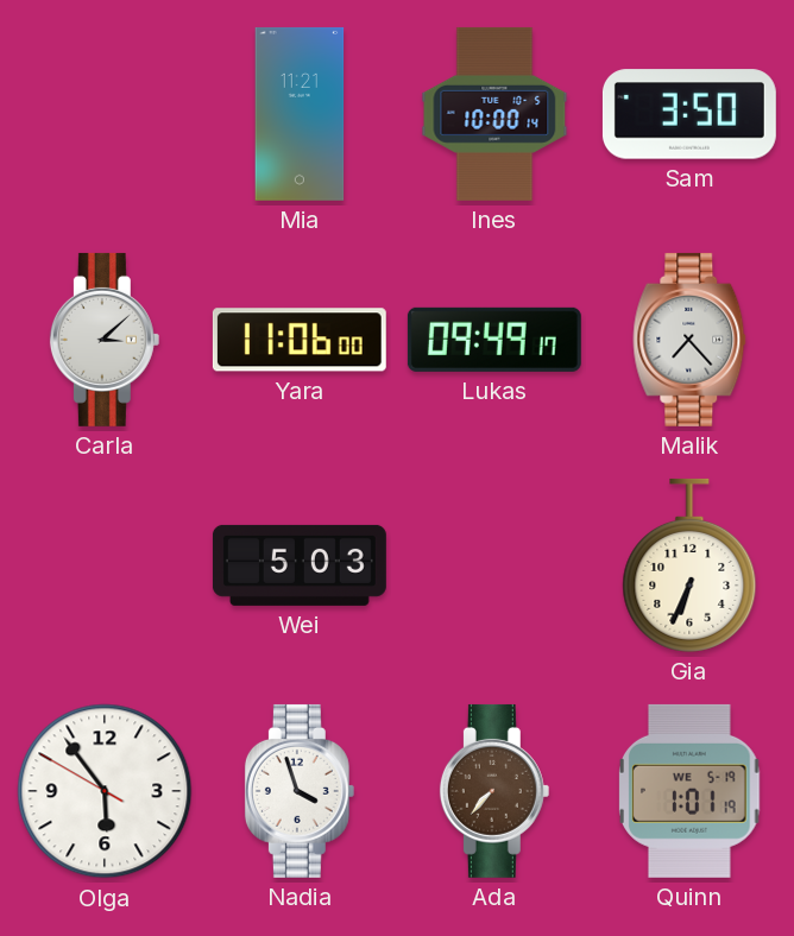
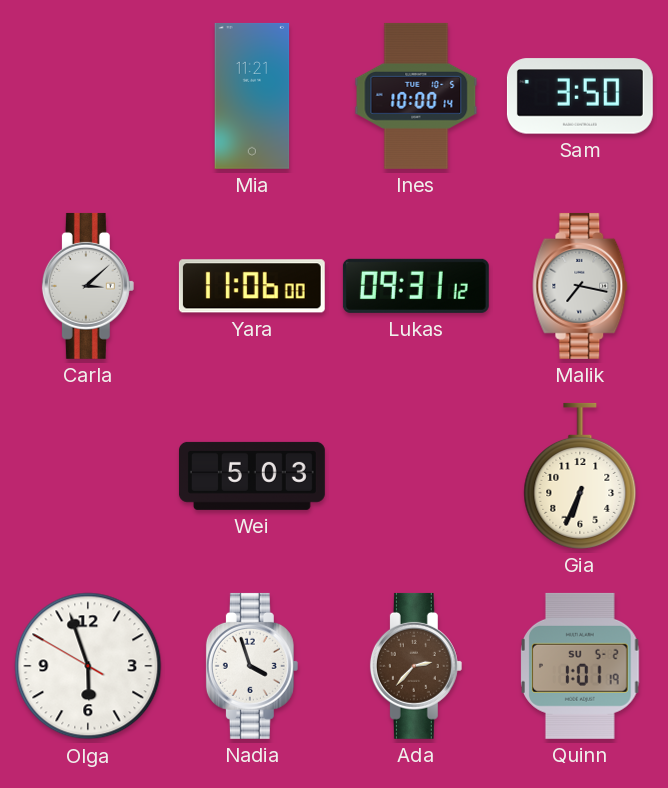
Lukas: 09:49 -> 09:31
Malik: 7:23 -> 7:17
Olga: 5:53 -> 5:56
Ada: 7:37 -> 2:37
Quinn date: WE 5-19 -> SU 5-2
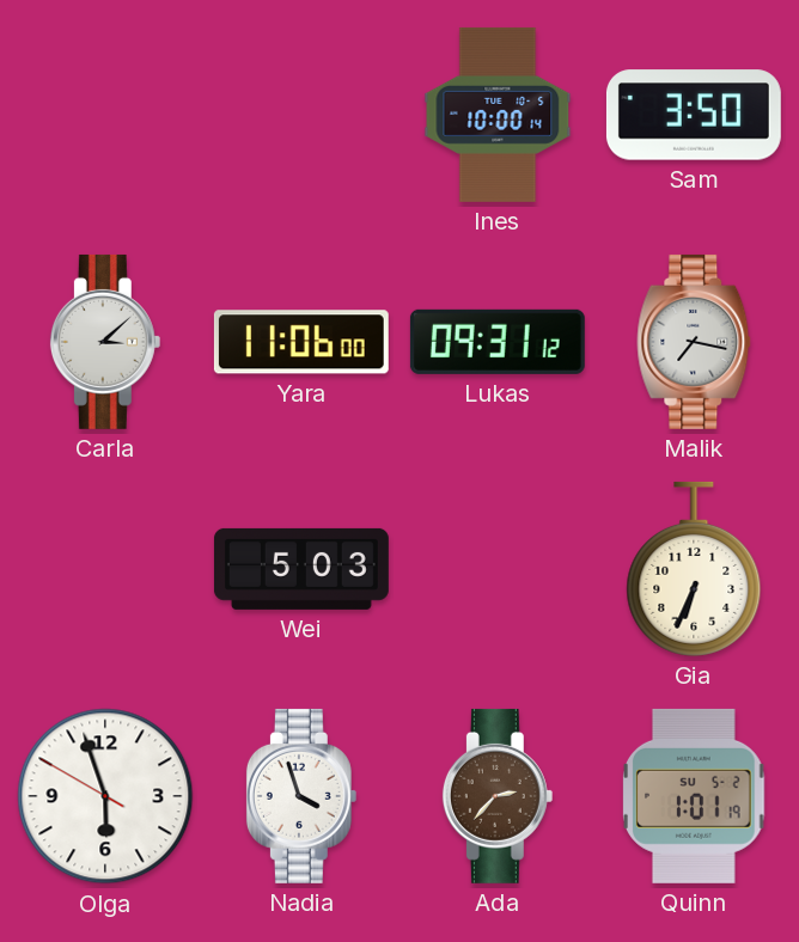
Mia: 11:21 -> none
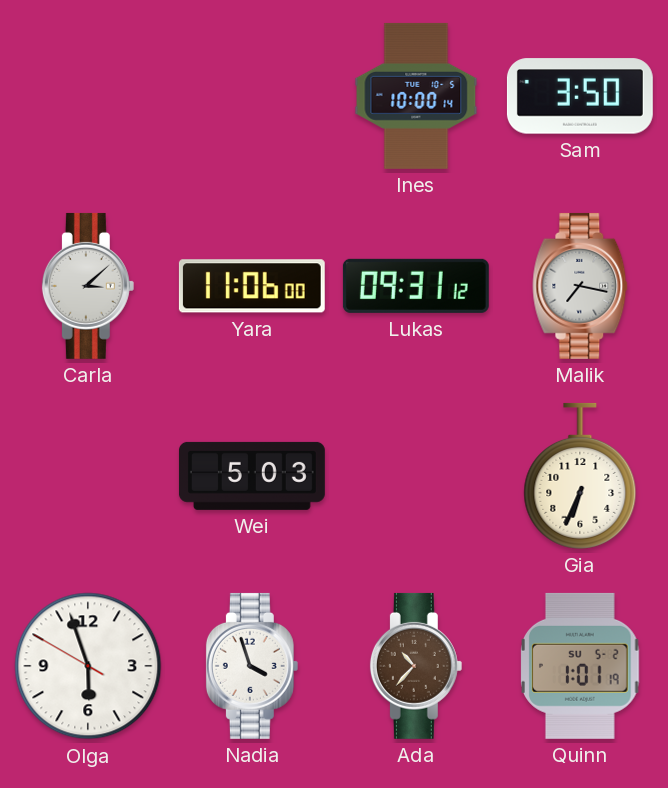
Ada: 2:37 -> 10:37
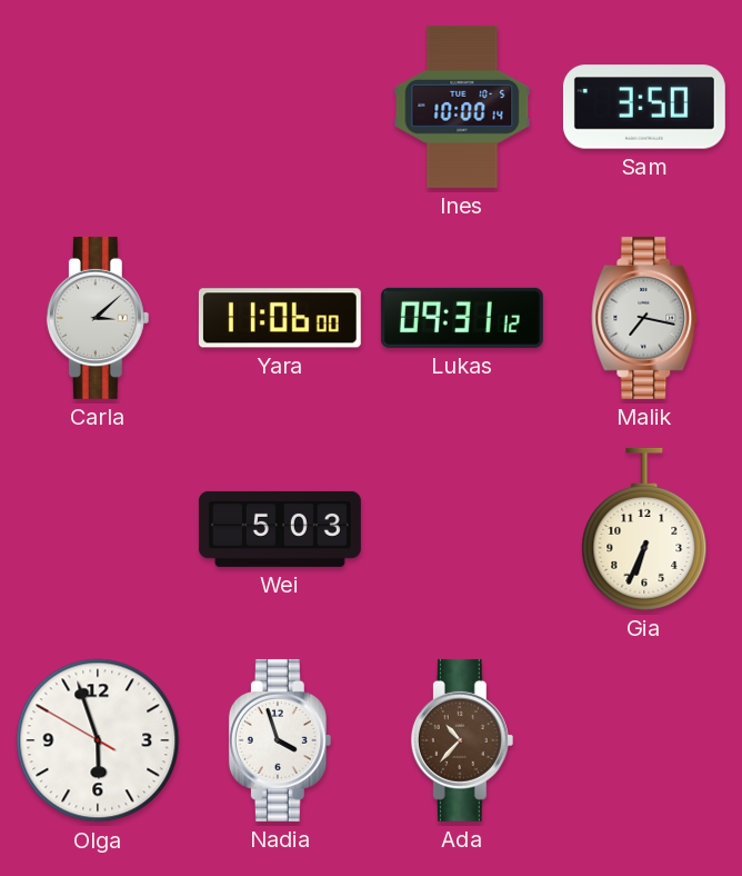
Quinn: 1:01 -> none
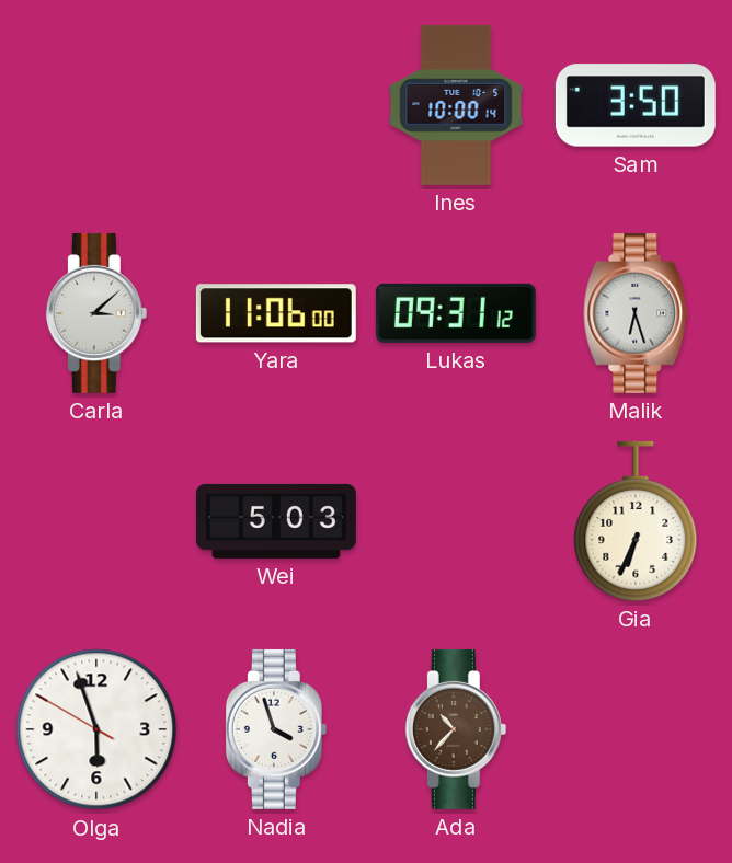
Malik: 7:17 -> 6:27
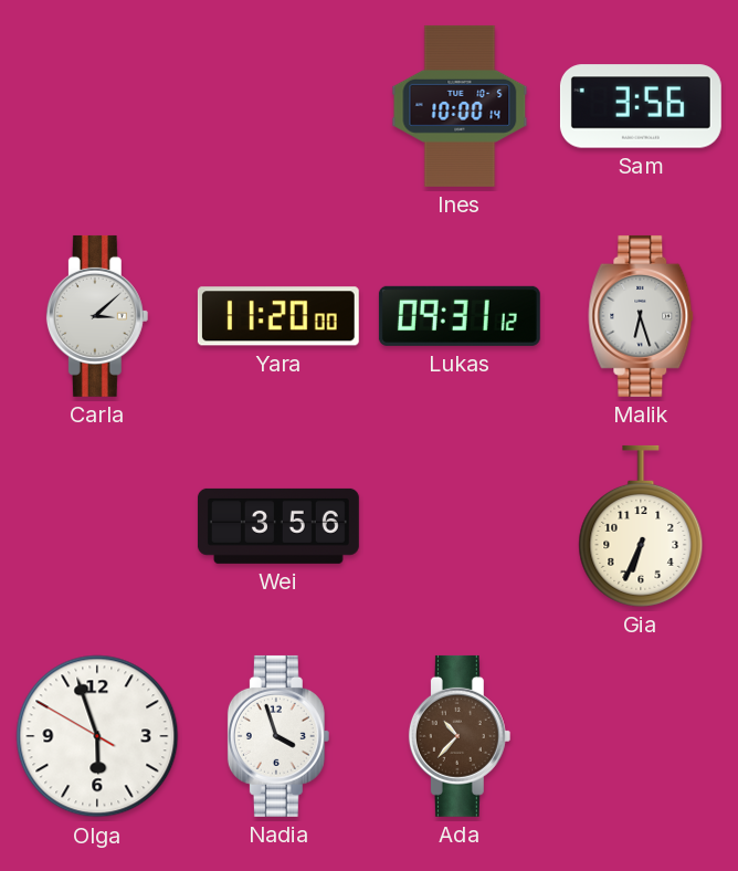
Sam: 3:50 -> 3:56
Yara: 11:06 -> 11:20
Wei: 5:03 -> 3:56
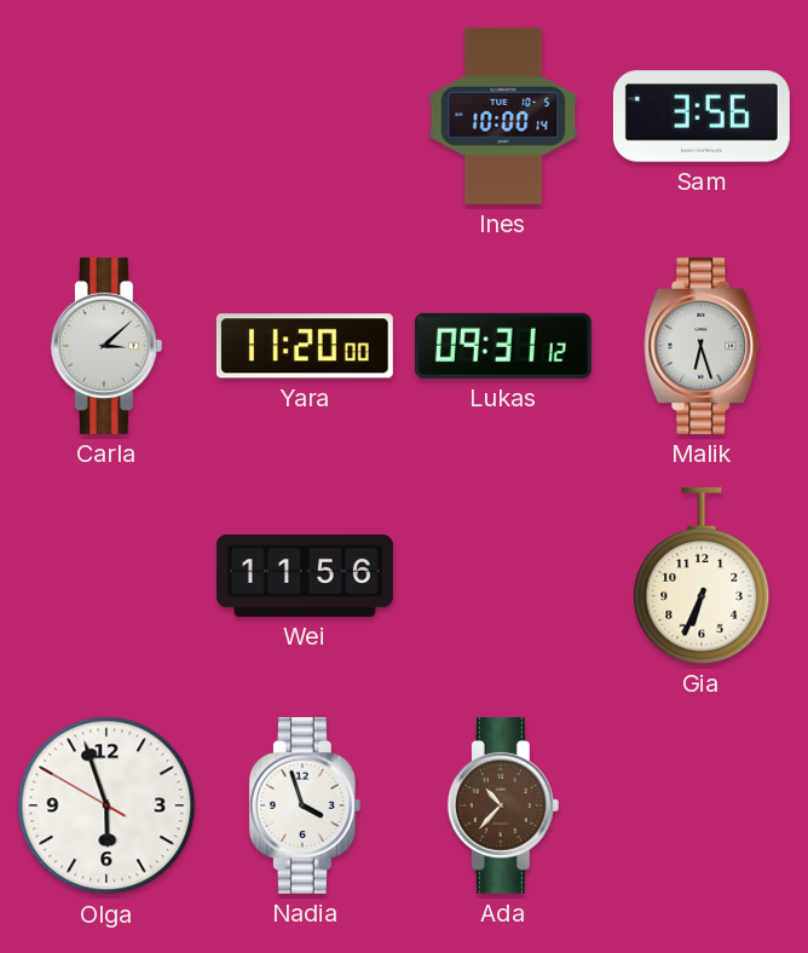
Wei: 3:56 -> 11:56
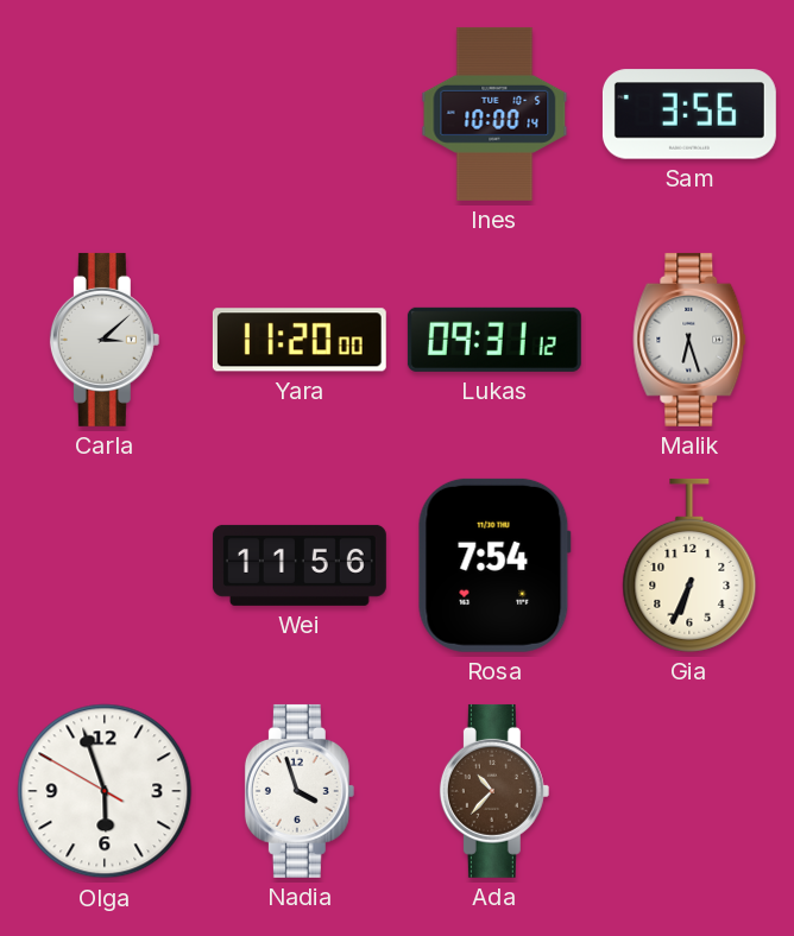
Rosa: none -> 7:54
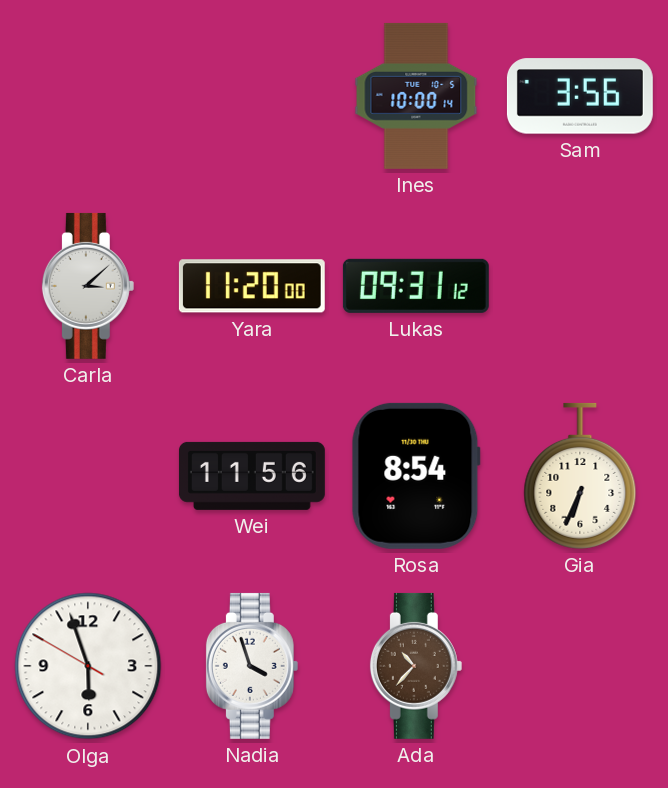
Malik: 6:27 -> none
Rosa: 7:54 -> 8:54
